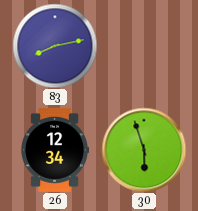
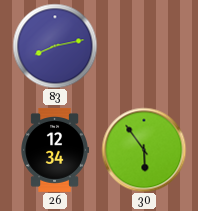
30: 5:57 -> 5:54
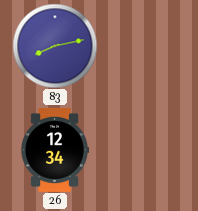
30: 5:54 -> none
